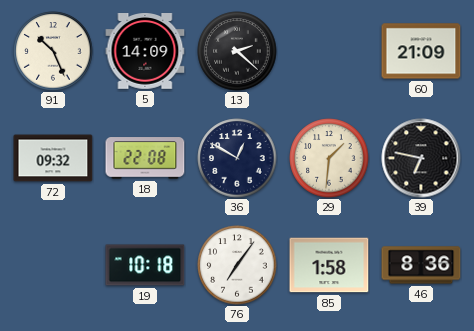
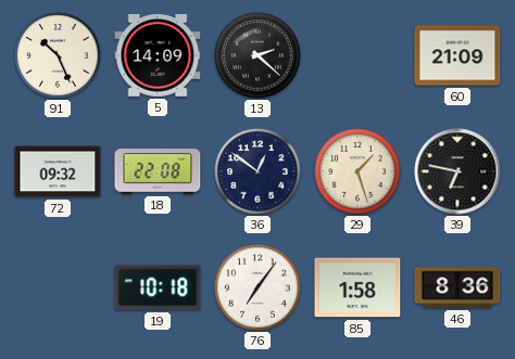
36: 12:50 -> 12:51
29: 1:31 -> 1:27
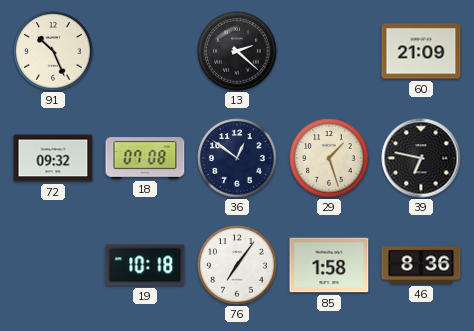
5: 14:09 -> none
18: 22:08 -> 07:08
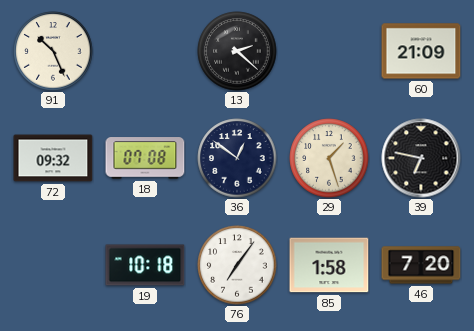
46: 8:36 -> 7:20
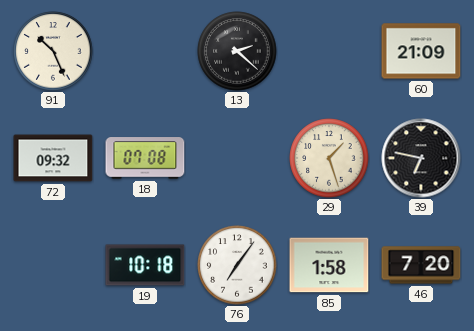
36: 12:51 -> none
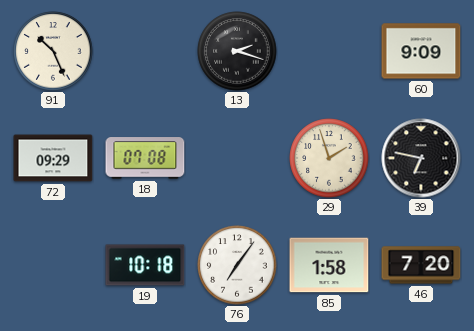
13: 2:22 -> 2:18
60: 21:09 -> 9:09
72: 09:32 -> 09:29
29: 1:27 -> 1:57
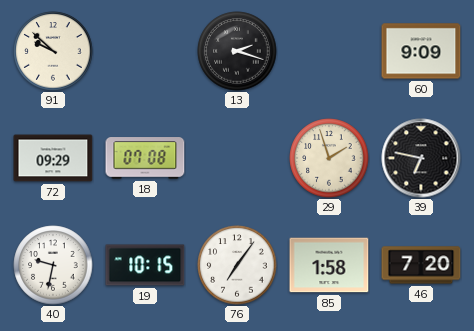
91: 10:26 -> 9:52
40: none -> 9:32
19: 10:18 -> 10:15
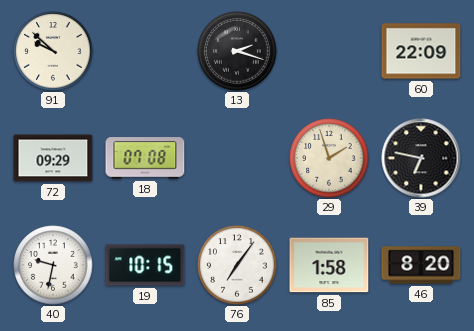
60: 9:09 -> 22:09
46: 7:20 -> 8:20
